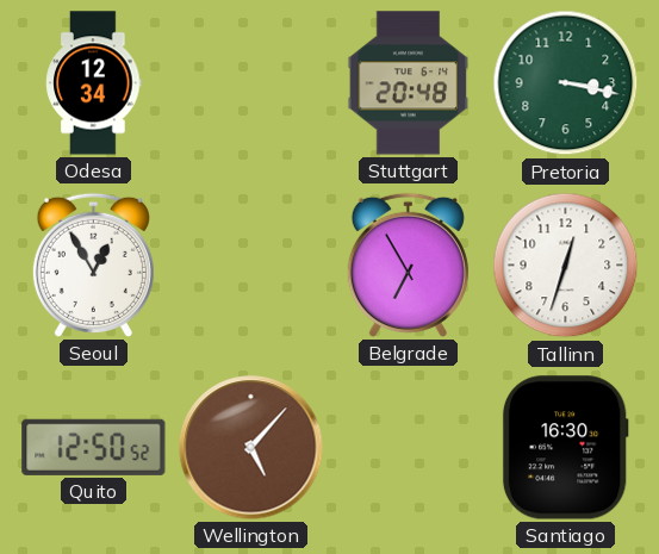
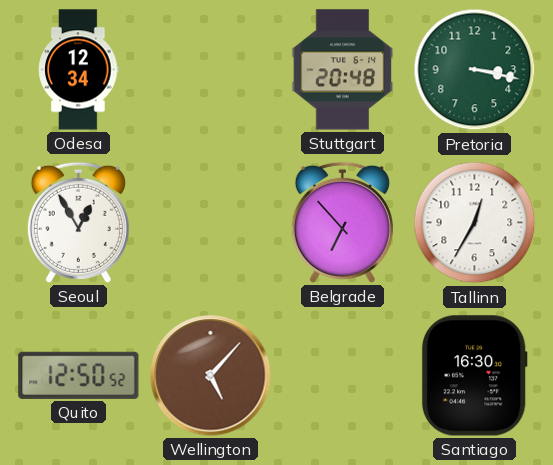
Belgrade: 6:55 -> 6:53
Tallinn: 12:33 -> 12:35
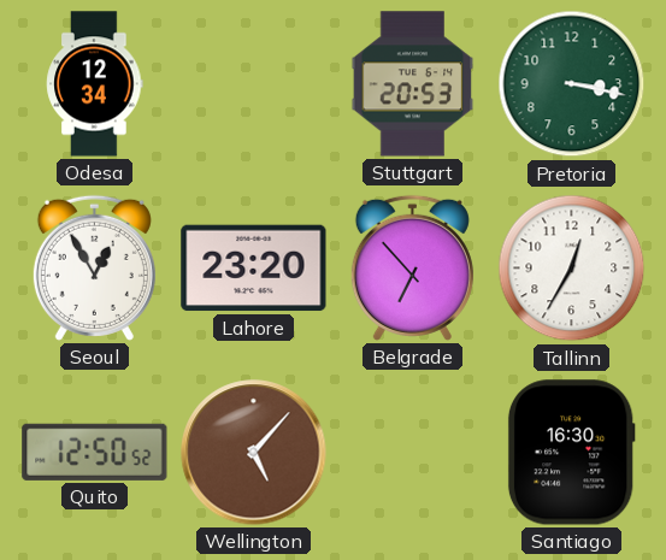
Stuttgart: 20:48 -> 20:53
Lahore: none -> 23:20
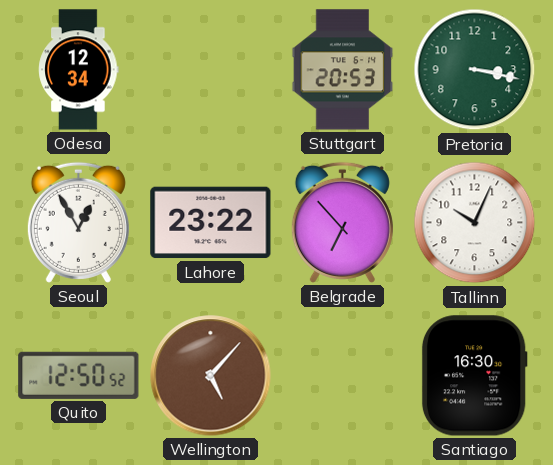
Lahore: 23:20 -> 23:22
Tallinn: 12:35 -> 10:04
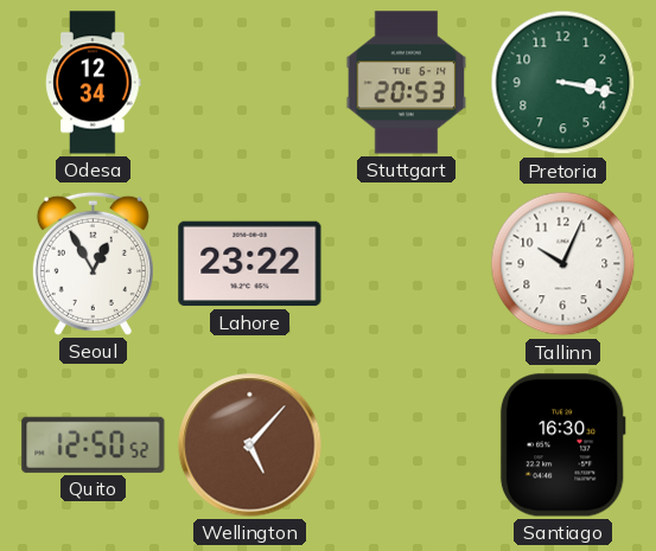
Belgrade: 6:53 -> none
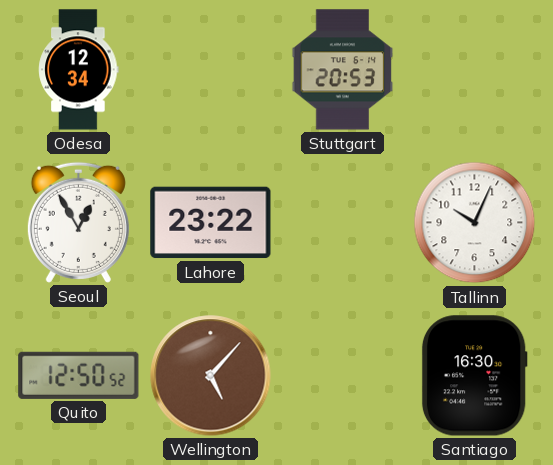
Pretoria: 3:17 -> none
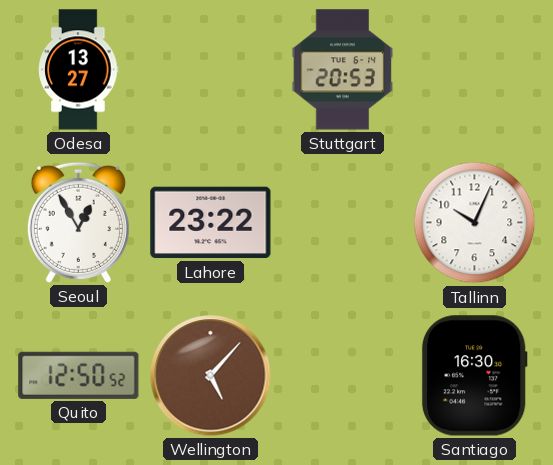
Odesa: 12:34 -> 13:27
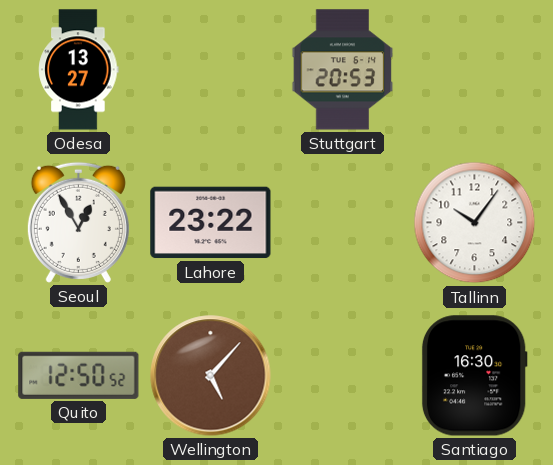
Tallinn: 10:04 -> 10:06
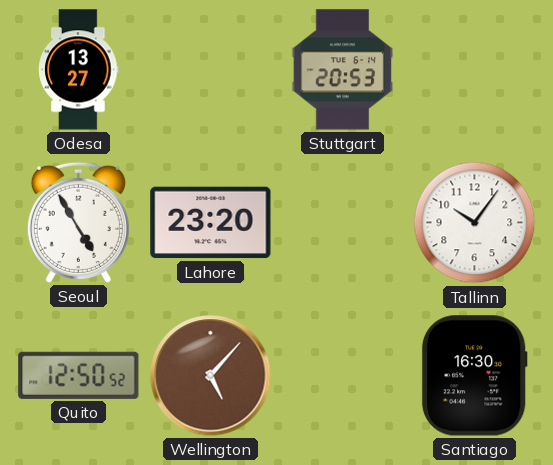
Seoul: 12:55 -> 4:55
Lahore: 23:22 -> 23:20
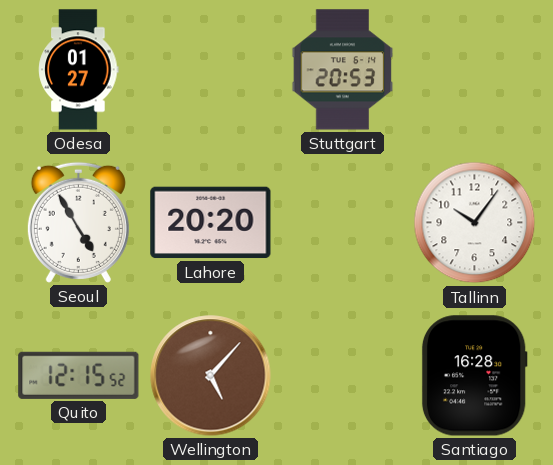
Odesa: 13:27 -> 01:27
Lahore: 23:20 -> 20:20
Quito: 12:50 -> 12:15
Santiago: 16:30 -> 16:28
